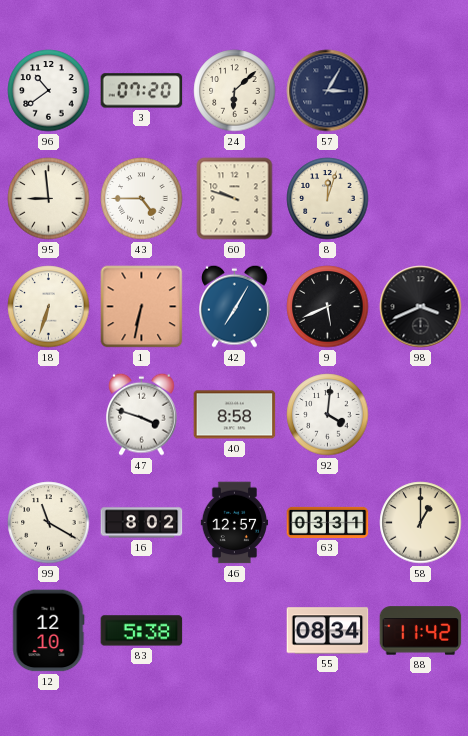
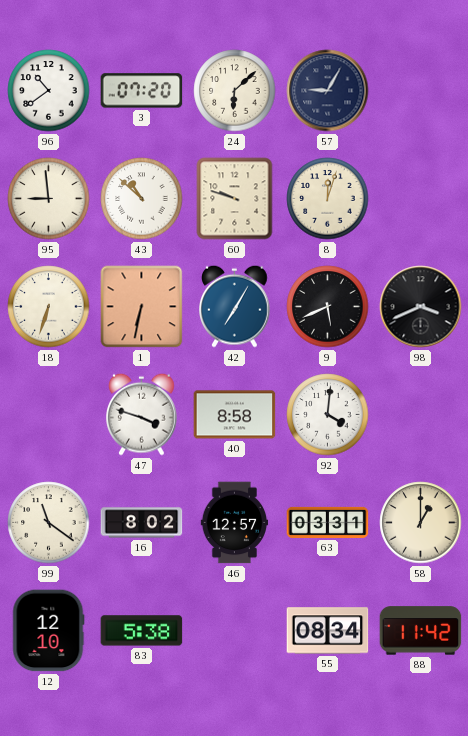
57: 3:05 -> 9:05
43: 4:45 -> 10:52
99: 11:20 -> 11:21
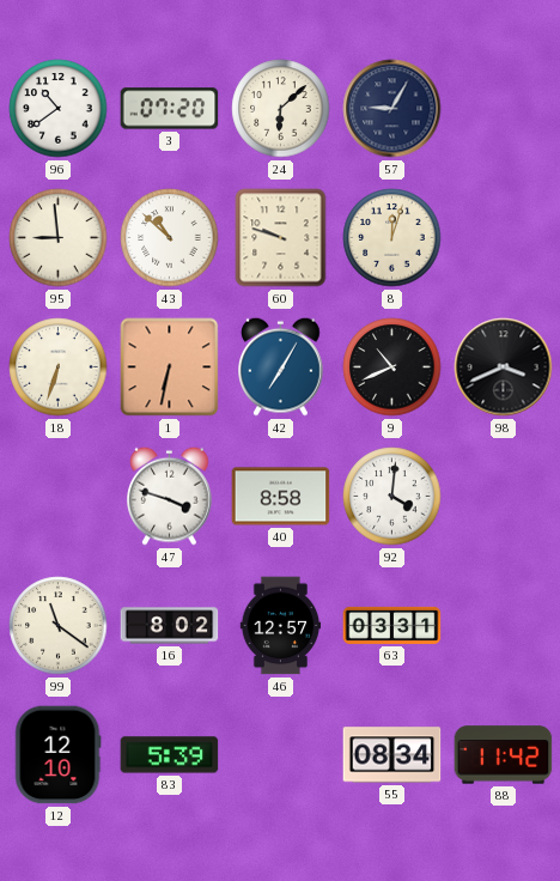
9: 5:41 -> 10:41
58: 1:00 -> none
83: 5:38 -> 5:39
